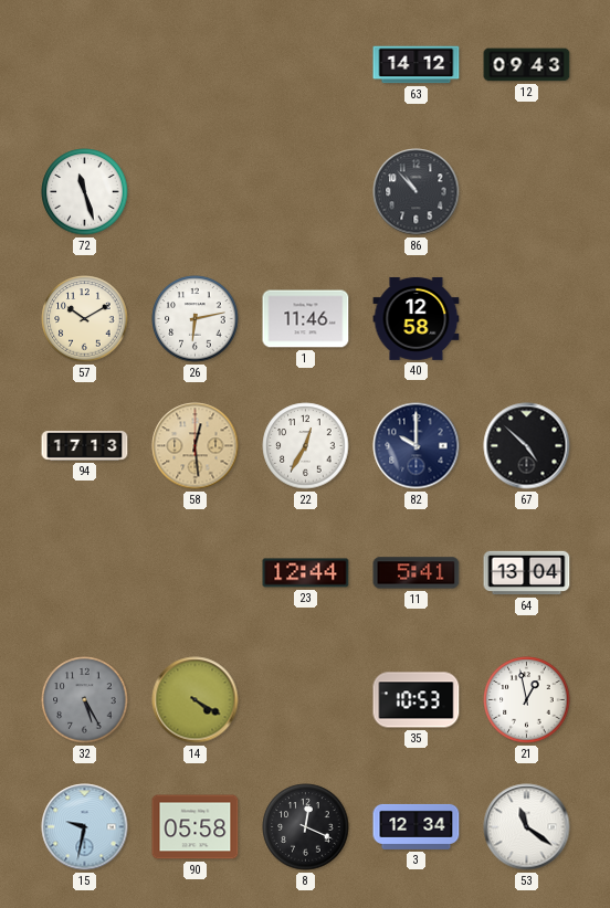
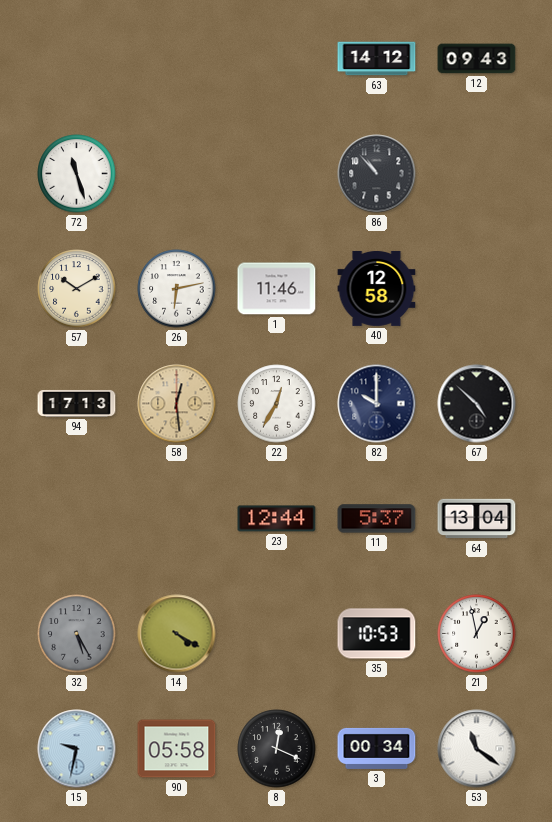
11: 5:41 -> 5:37
3: 12:34 -> 00:34
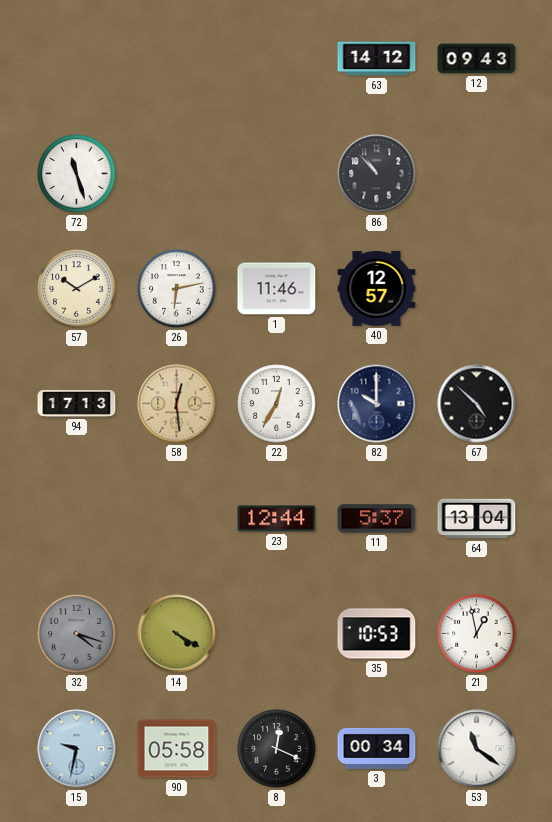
40: 12:58 -> 12:57
32: 5:25 -> 4:18
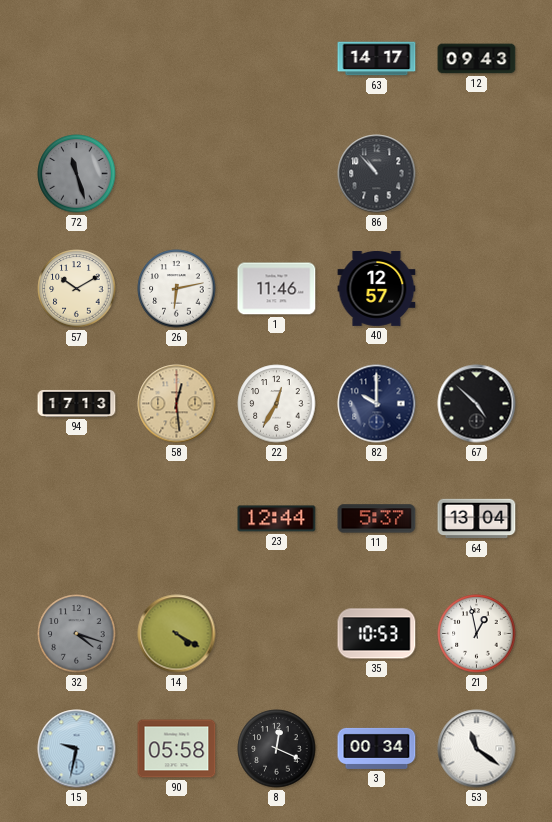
63: 14:12 -> 14:17
72 dial: white -> grey
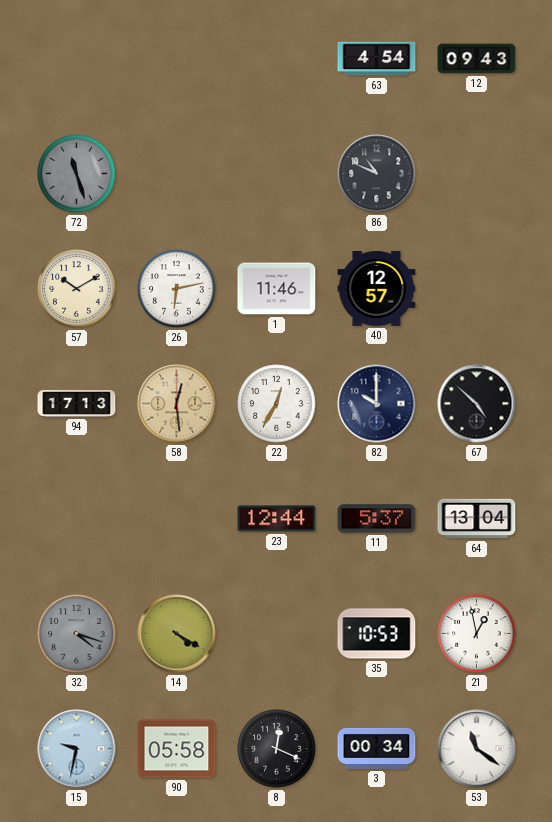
63: 14:17 -> 4:54
86: 10:53 -> 10:49
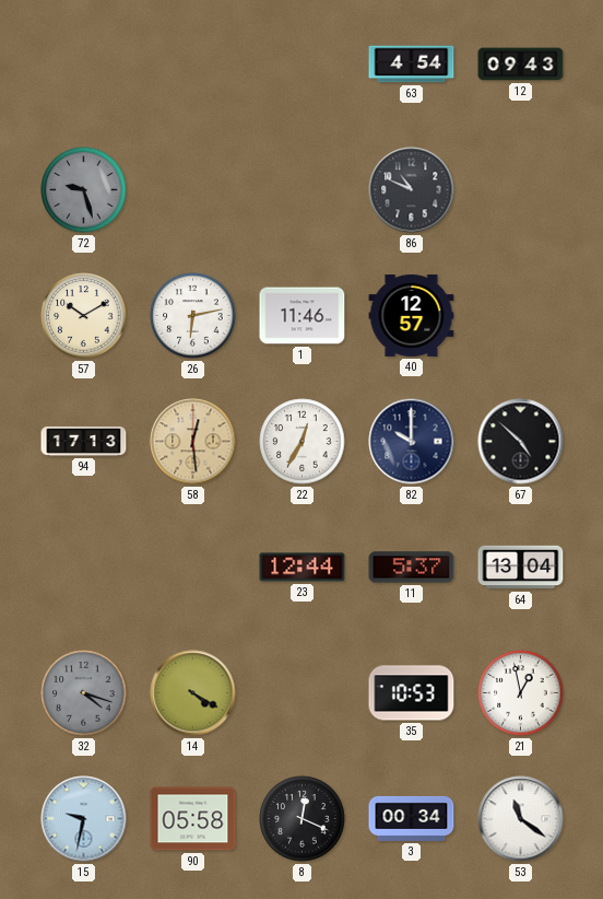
72: 11:27 -> 9:27
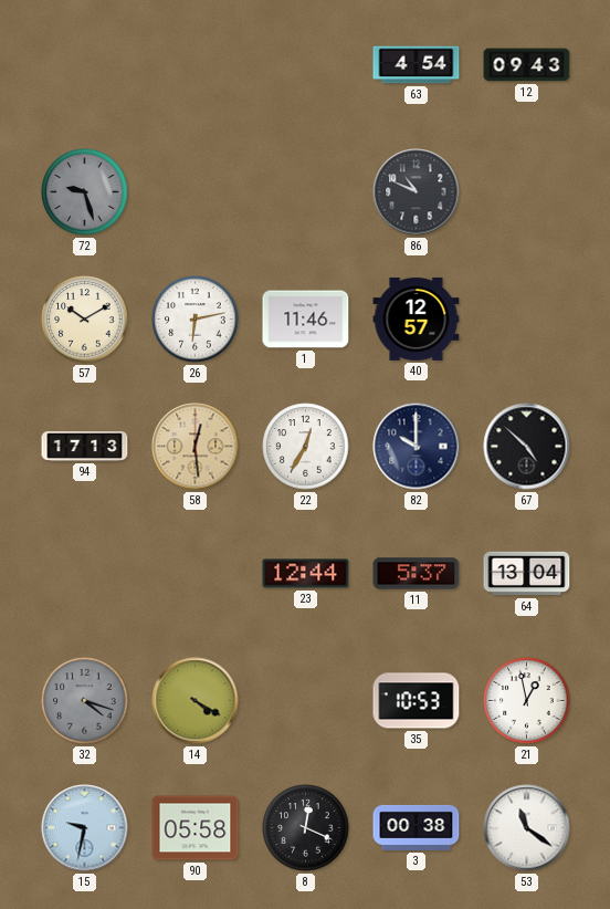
3: 00:34 -> 00:38
